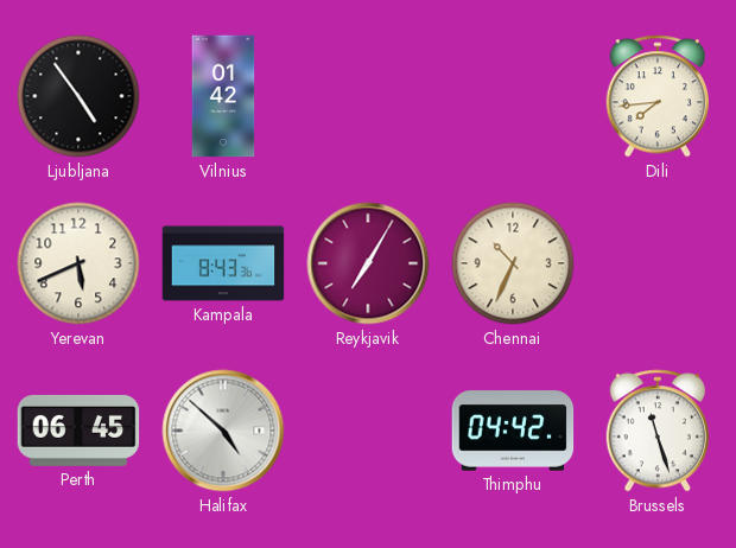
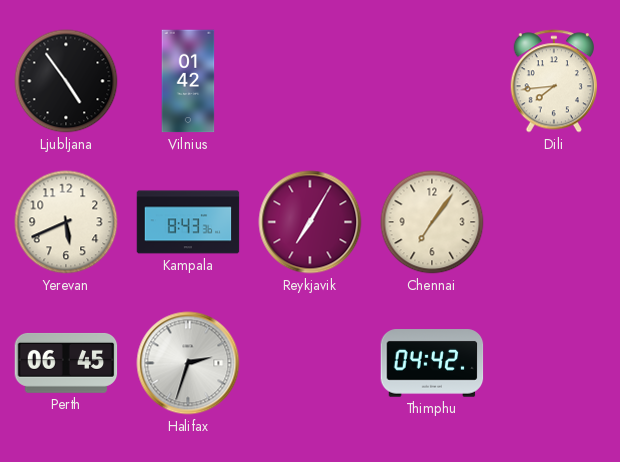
Chennai: 10:34 -> 7:06
Halifax: 4:52 -> 2:33
Brussels: 11:27 -> none
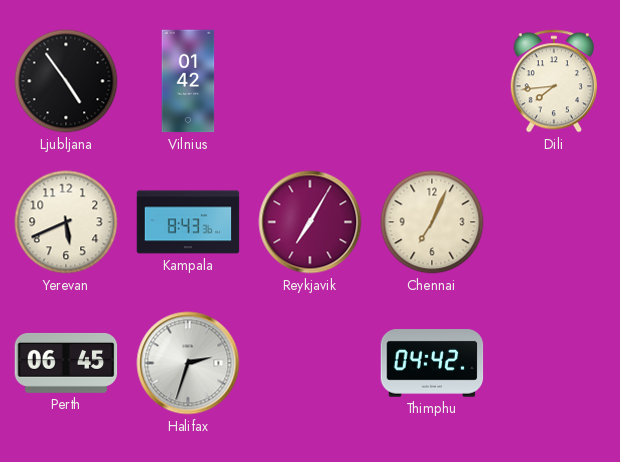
Chennai: 7:06 -> 7:04
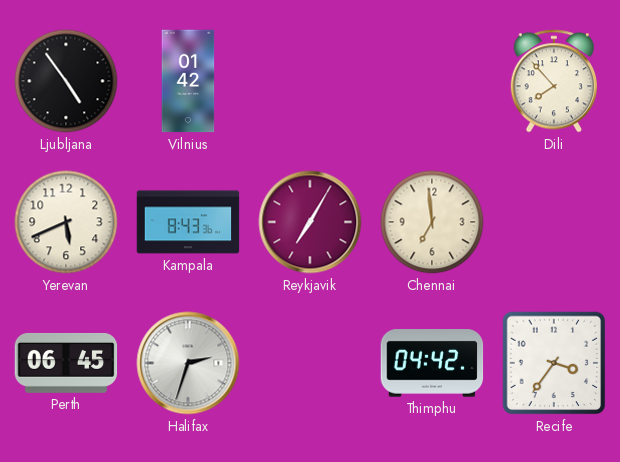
Dili: 7:44 -> 7:53
Chennai: 7:04 -> 6:59
Recife: none -> 3:36
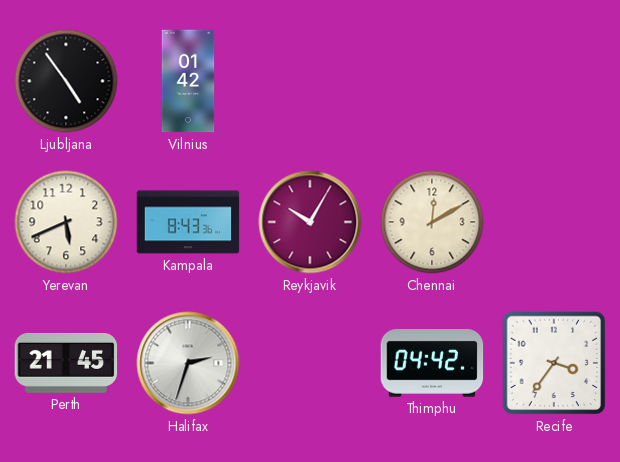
Dili: 7:53 -> none
Reykjavik: 7:05 -> 10:05
Chennai: 6:59 -> 12:10
Perth: 06:45 -> 21:45
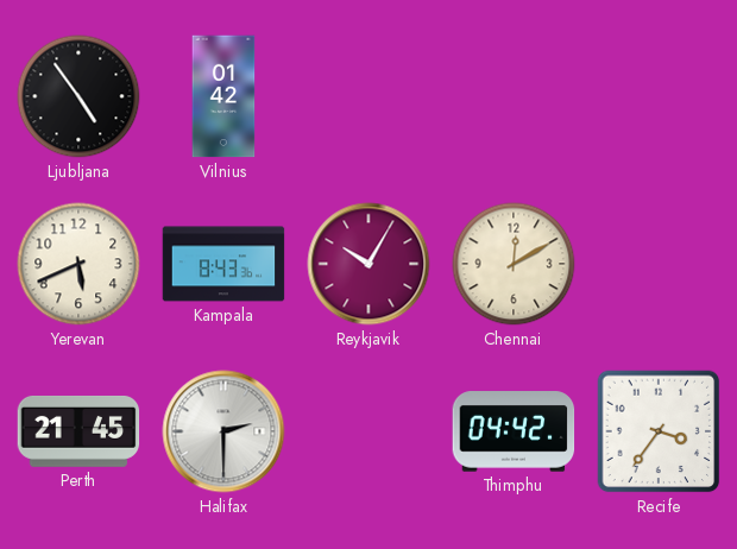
Halifax: 2:33 -> 2:30
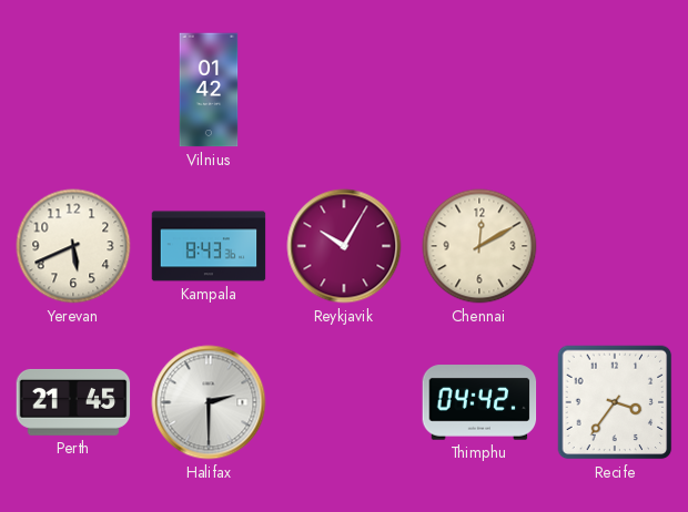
Ljubljana: 4:54 -> none
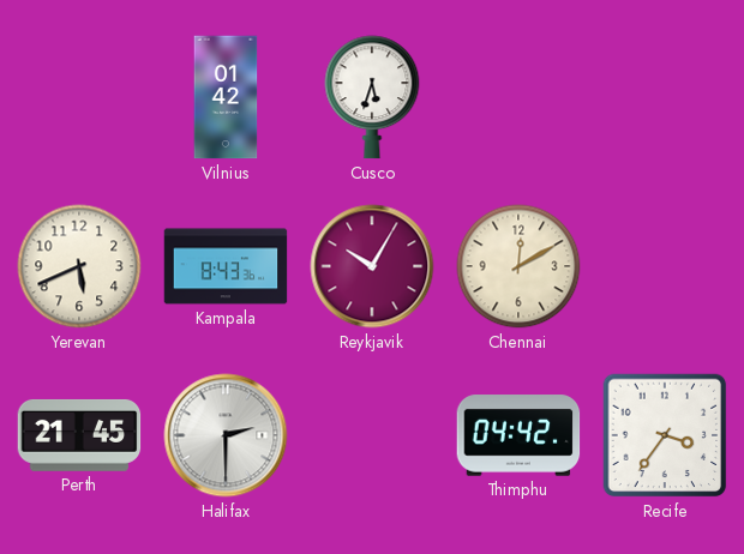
Cusco: none -> 5:33
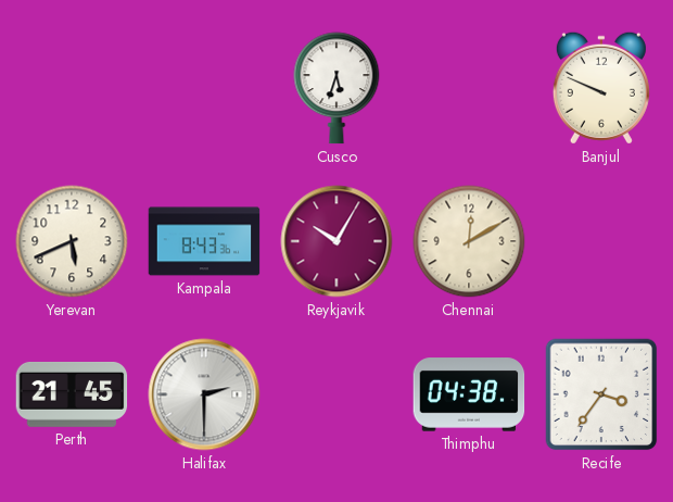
Vilnius: 01:42 -> none
Banjul: none -> 9:49
Thimphu: 04:42 -> 04:38
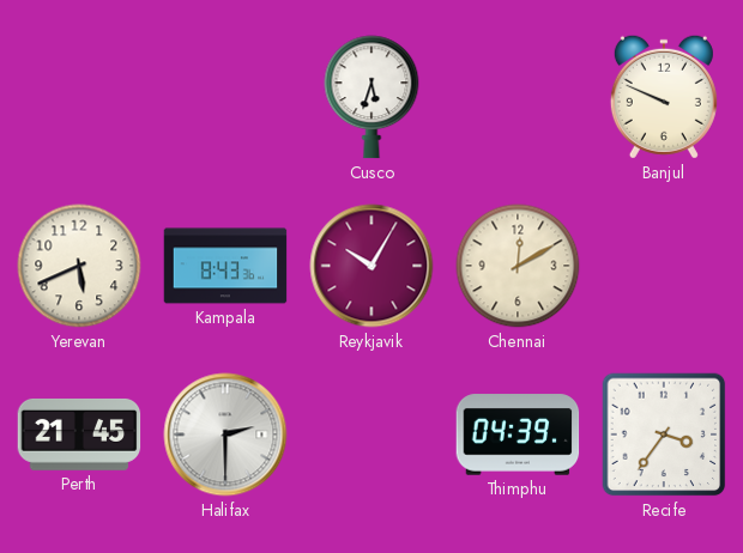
Thimphu: 04:38 -> 04:39
